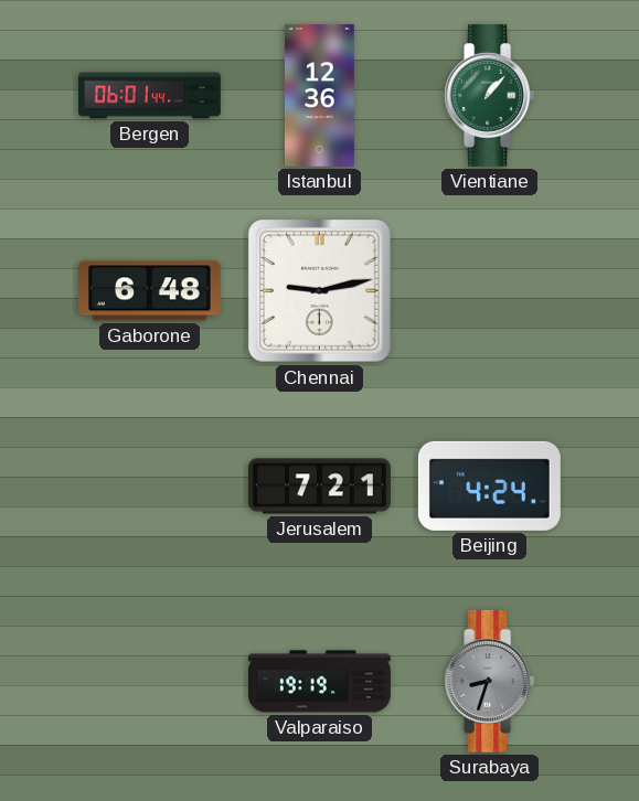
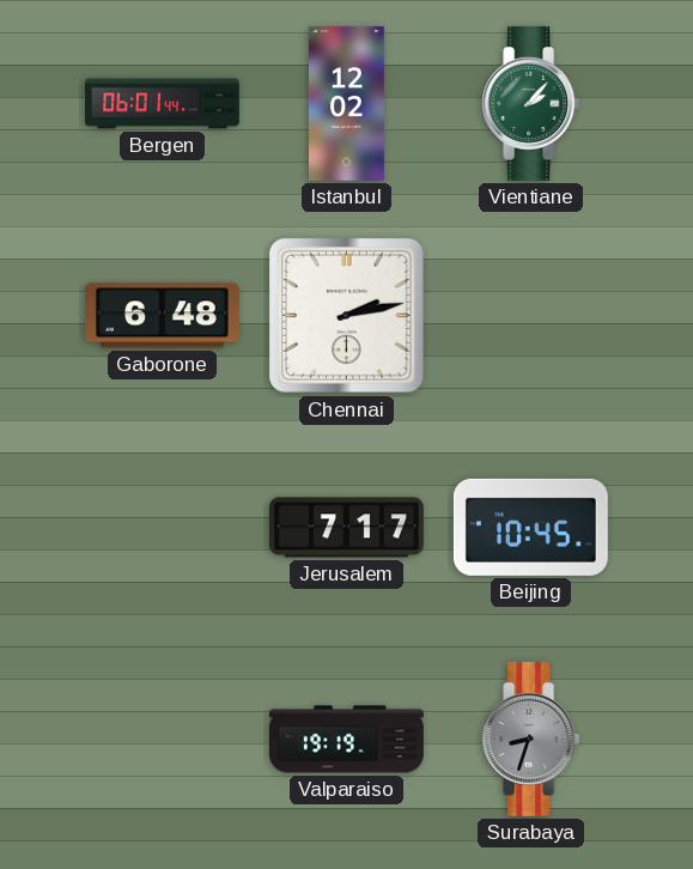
Istanbul: 12:36 -> 12:02
Vientiane: 1:07 -> 2:07
Chennai: 9:13 -> 2:13
Jerusalem: 7:21 -> 7:17
Beijing: 4:24 -> 10:45
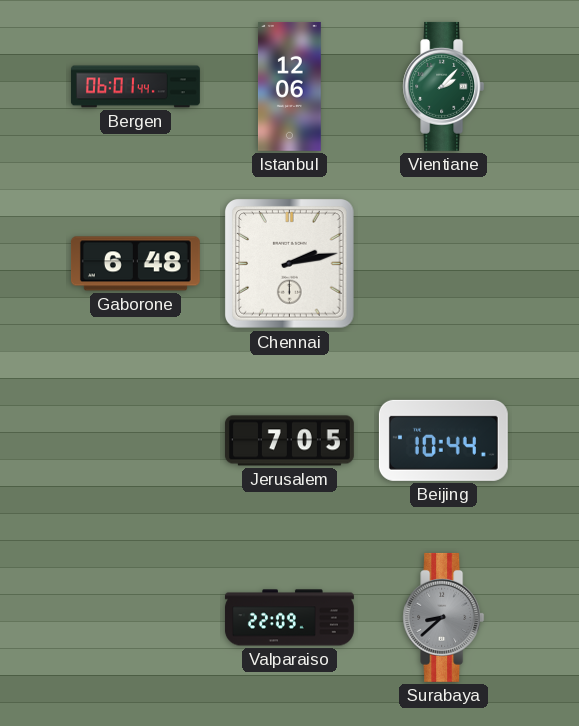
Istanbul: 12:02 -> 12:06
Jerusalem: 7:17 -> 7:05
Beijing: 10:45 -> 10:44
Valparaiso: 19:19 -> 22:09
Surabaya: 8:33 -> 8:38
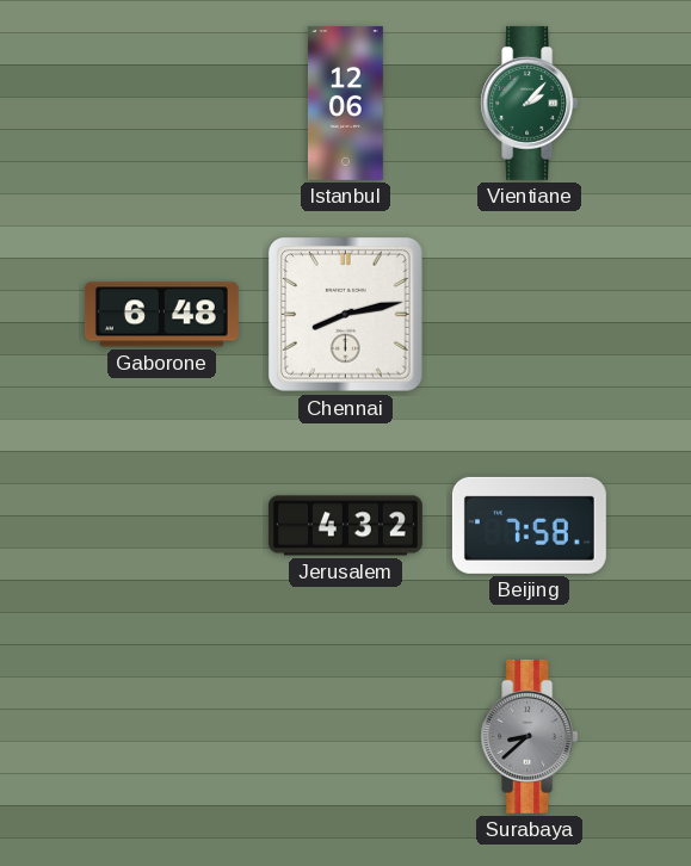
Bergen: 06:01 -> none
Chennai: 2:13 -> 8:13
Jerusalem: 7:05 -> 4:32
Beijing: 10:44 -> 7:58
Valparaiso: 22:09 -> none
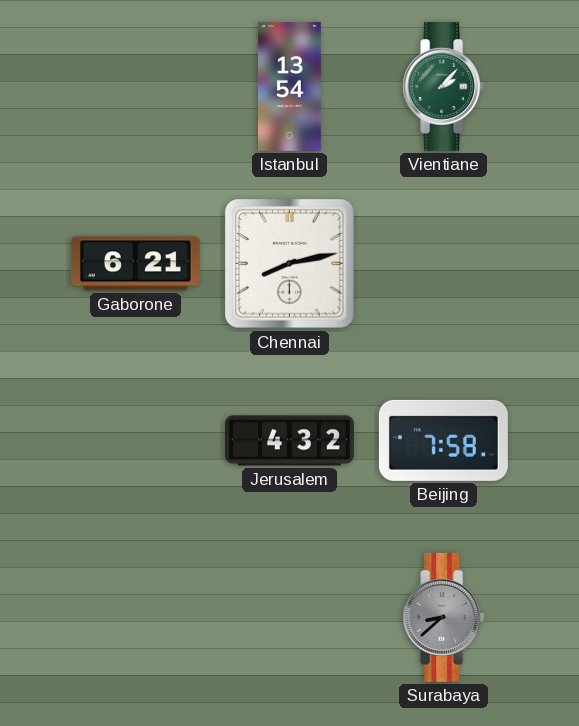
Istanbul: 12:06 -> 13:54
Gaborone: 6:48 -> 6:21
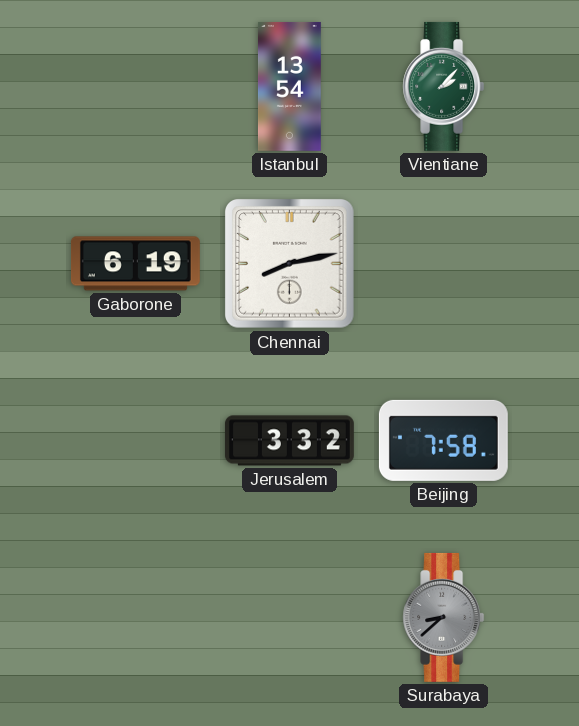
Gaborone: 6:21 -> 6:19
Jerusalem: 4:32 -> 3:32
